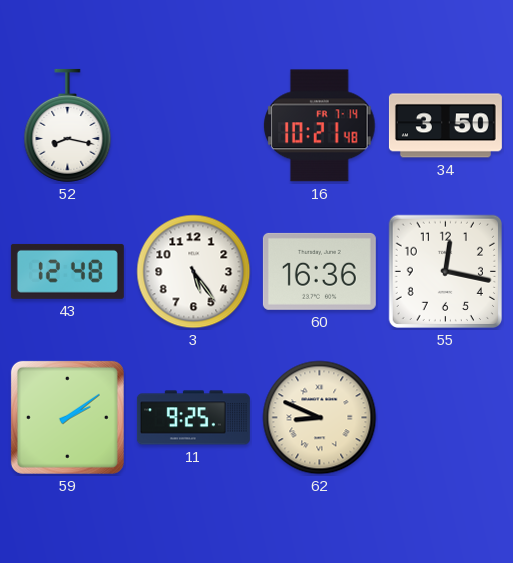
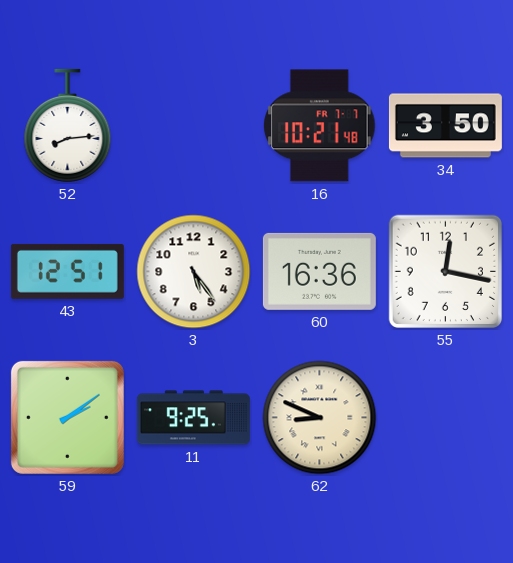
52: 8:17 -> 8:14
16 date: FR 7-14 -> FR 7-7
43: 12:48 -> 12:51
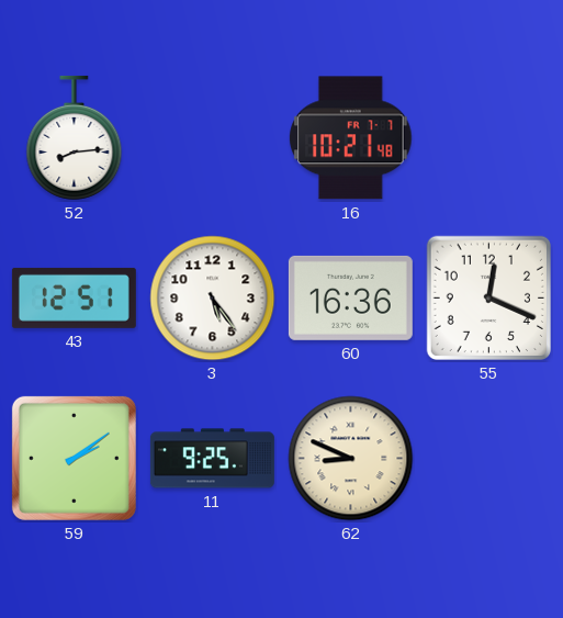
34: 3:50 -> none
55: 12:17 -> 12:19
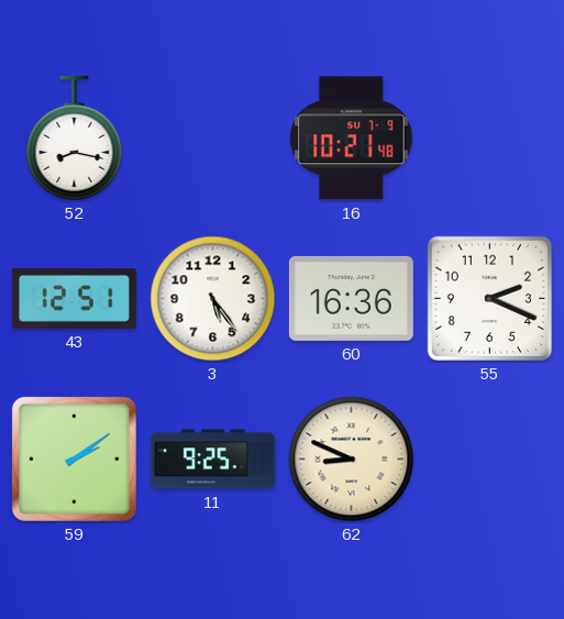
52: 8:14 -> 8:17
16 date: FR 7-7 -> SU 7-9
55: 12:19 -> 2:19
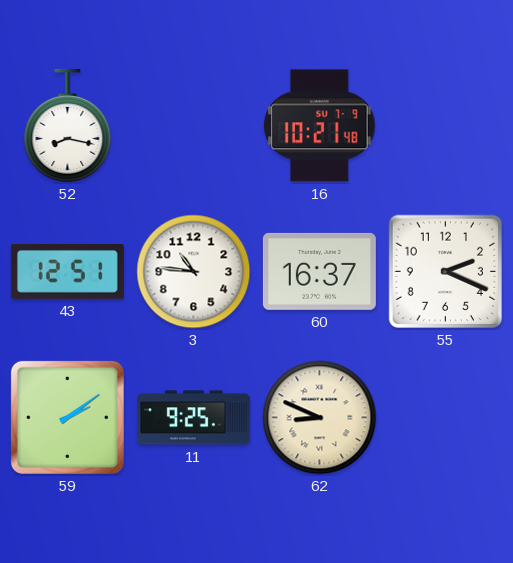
3: 5:24 -> 10:46
60: 16:36 -> 16:37
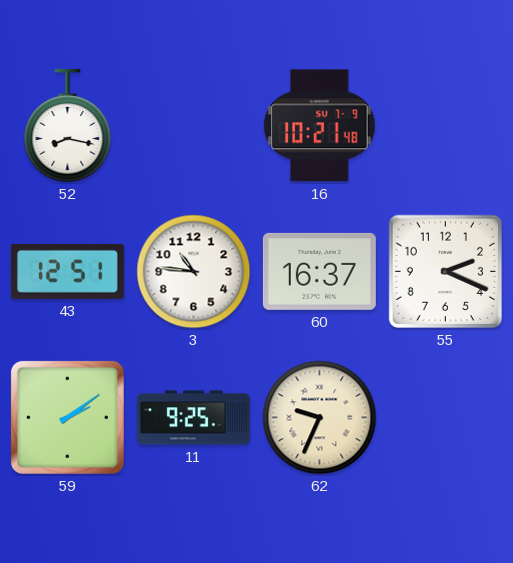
62: 8:49 -> 9:34
